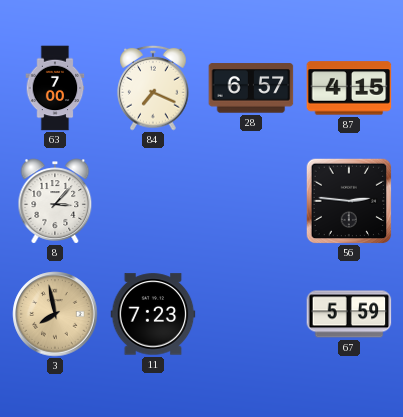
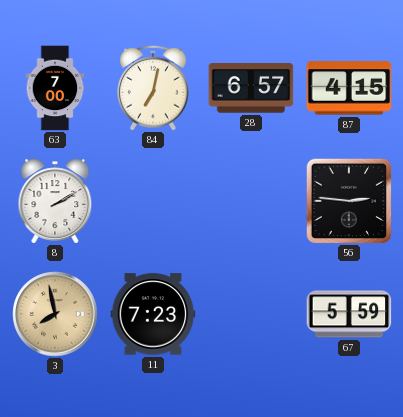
84: 7:19 -> 7:02
8: 3:07 -> 2:10
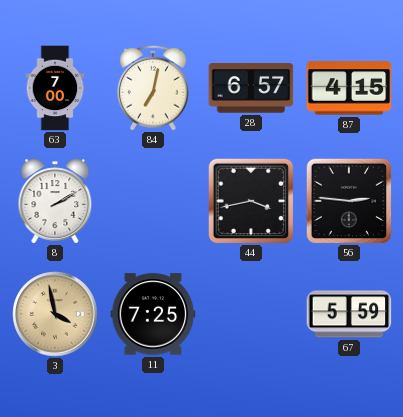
44: none -> 3:43
3: 7:58 -> 3:58
11: 7:23 -> 7:25
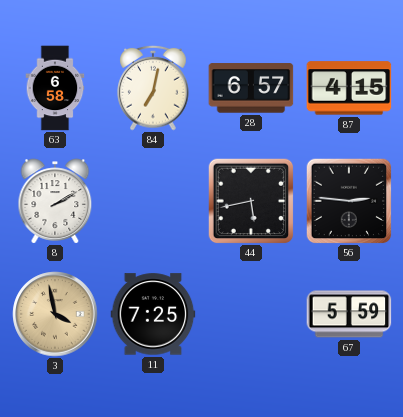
63: 7:00 -> 6:58
44: 3:43 -> 5:43
